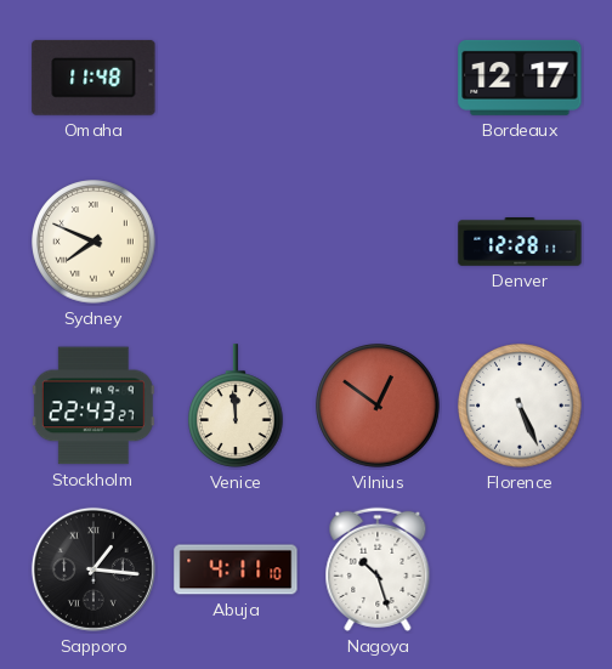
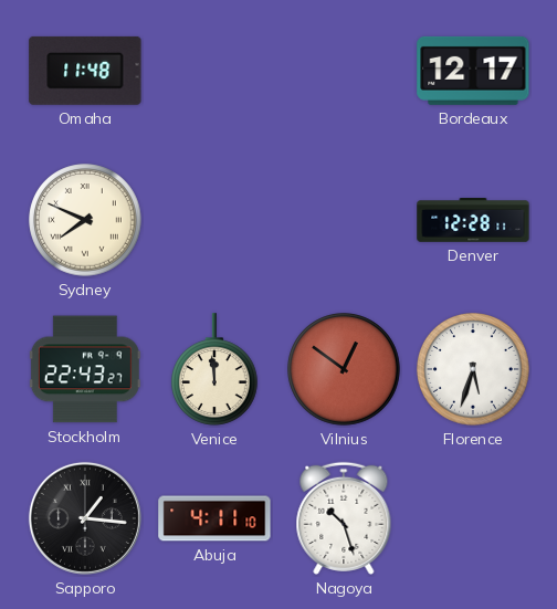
Florence: 5:26 -> 5:33
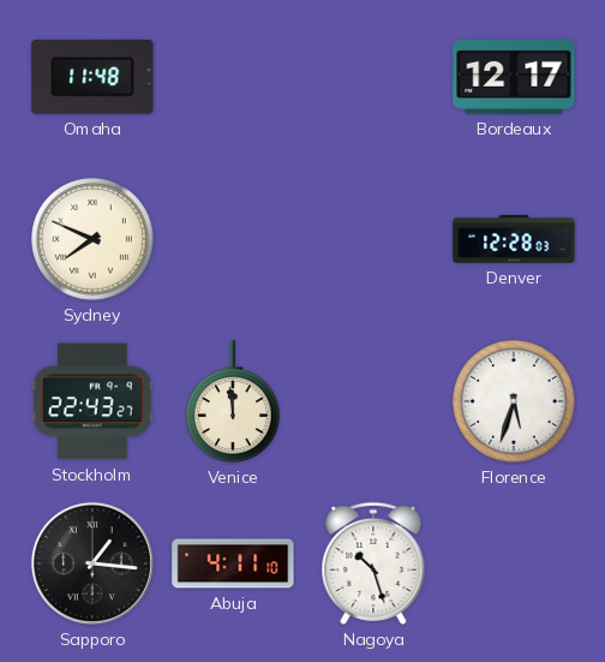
Denver: 12:28:11 -> 12:28:03
Vilnius: 12:51 -> none
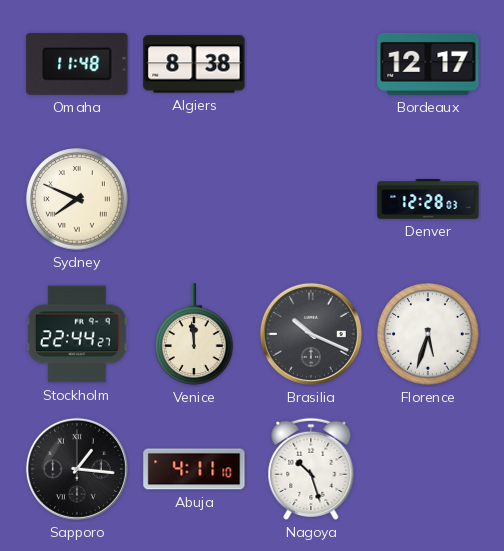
Algiers: none -> 8:38
Stockholm: 22:43 -> 22:44
Brasilia: none -> 10:19
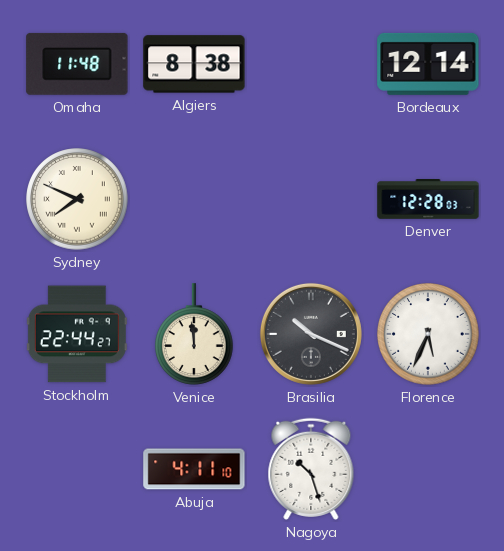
Bordeaux: 12:17 -> 12:14
Florence: 5:33 -> 5:34
Sapporo: 1:16 -> none
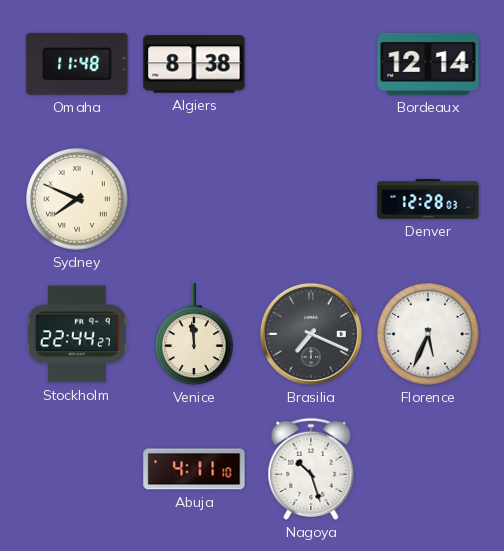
Brasilia: 10:19 -> 7:19
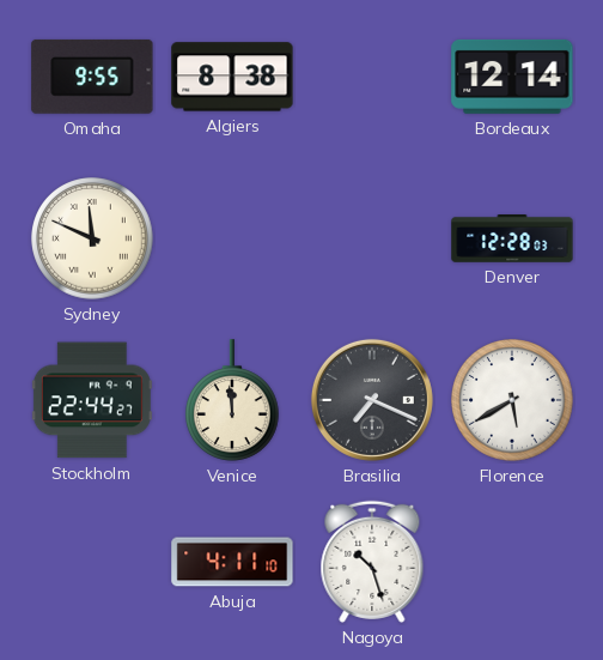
Omaha: 11:48 -> 9:55
Sydney: 7:49 -> 11:49
Florence: 5:34 -> 5:40
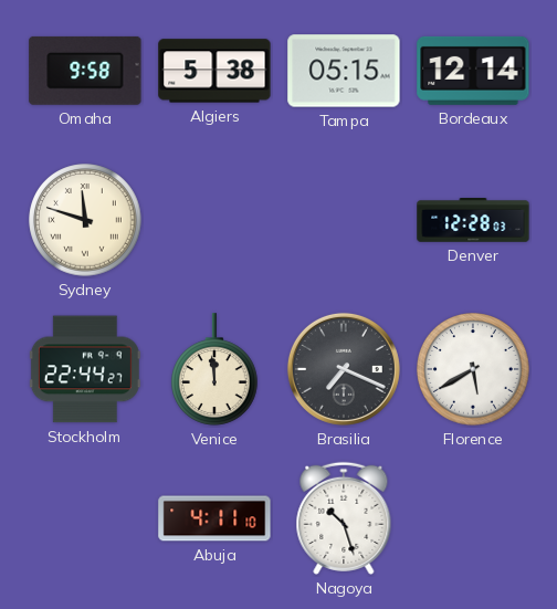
Omaha: 9:55 -> 9:58
Algiers: 8:38 -> 5:38
Tampa: none -> 05:15
Sydney: 11:49 -> 11:48
